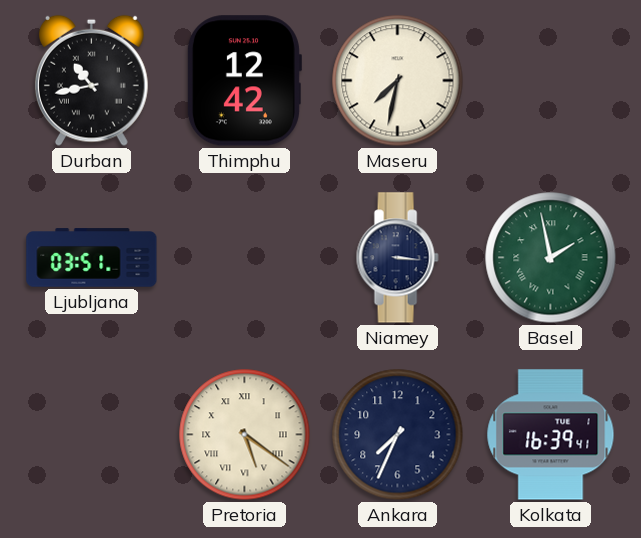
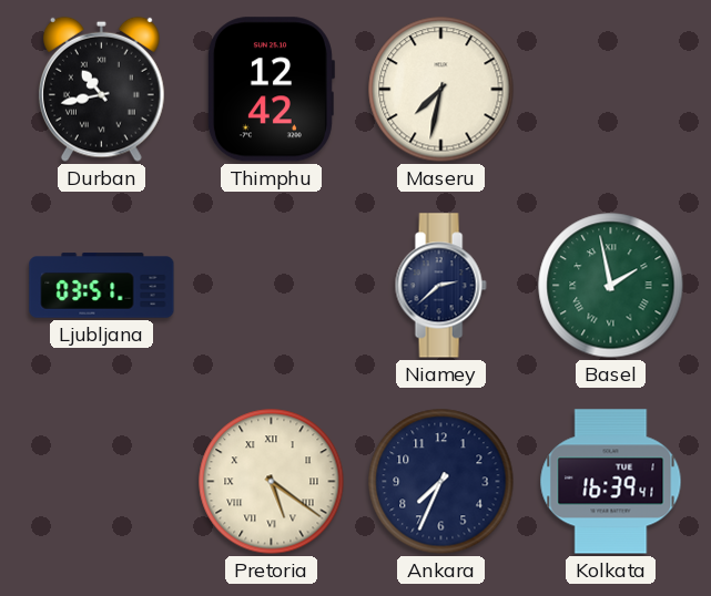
Niamey: 3:16 -> 2:38
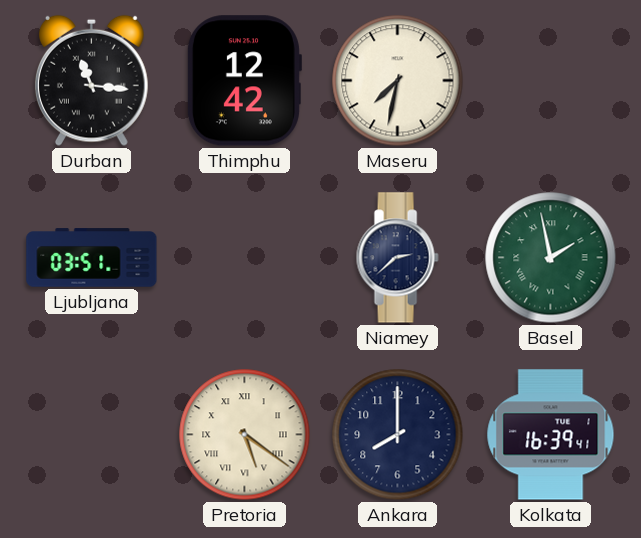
Durban: 10:43 -> 11:16
Ankara: 7:34 -> 8:00
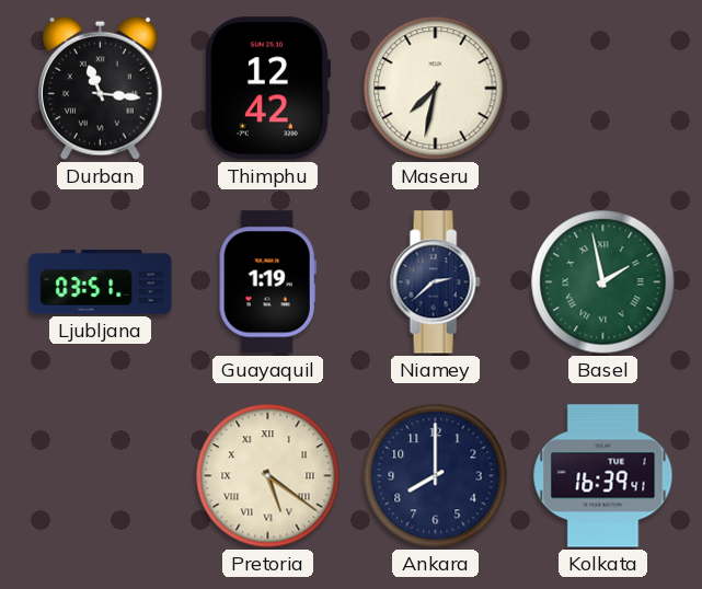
Guayaquil: none -> 1:19
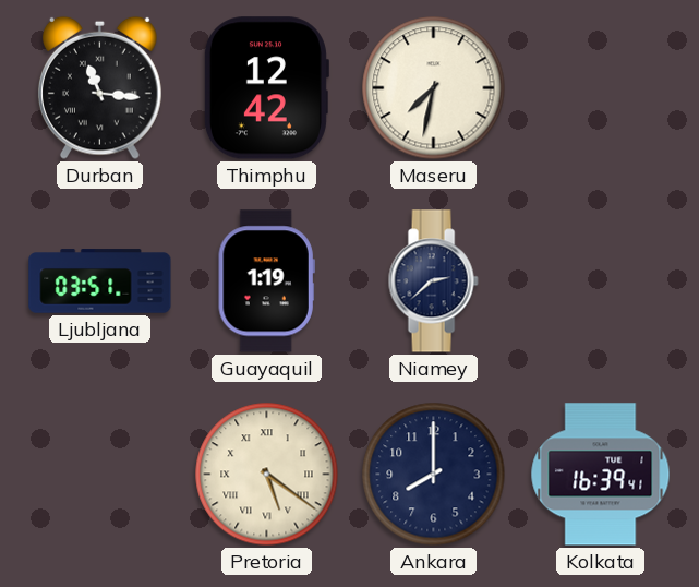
Basel: 1:58 -> none
